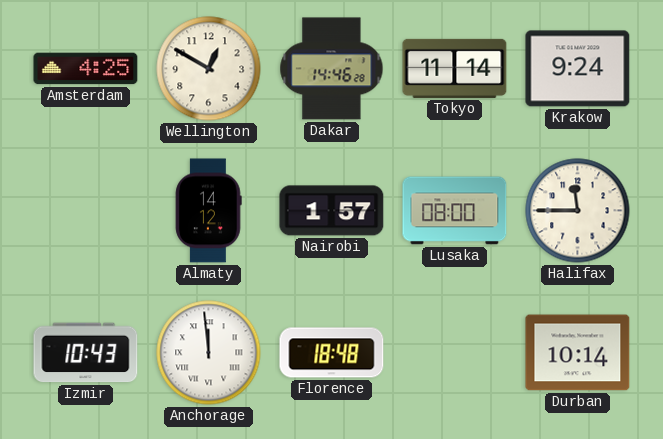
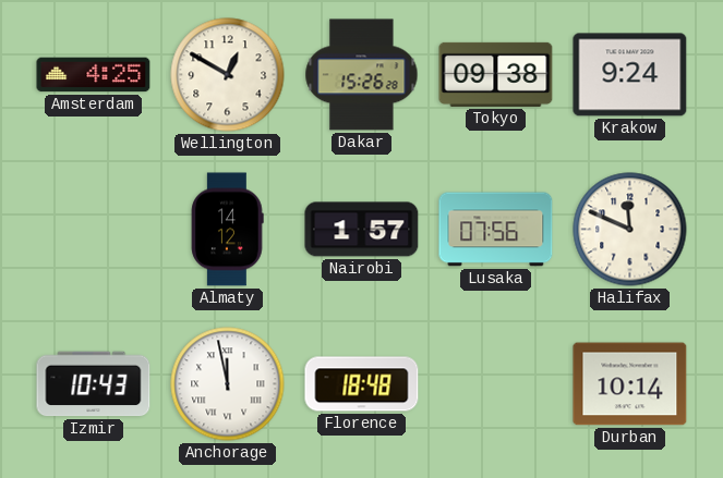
Dakar: 14:46 -> 15:26
Tokyo: 11:14 -> 09:38
Lusaka: 08:00 -> 07:56
Halifax: 11:45 -> 11:49
Anchorage: 11:59 -> 11:58
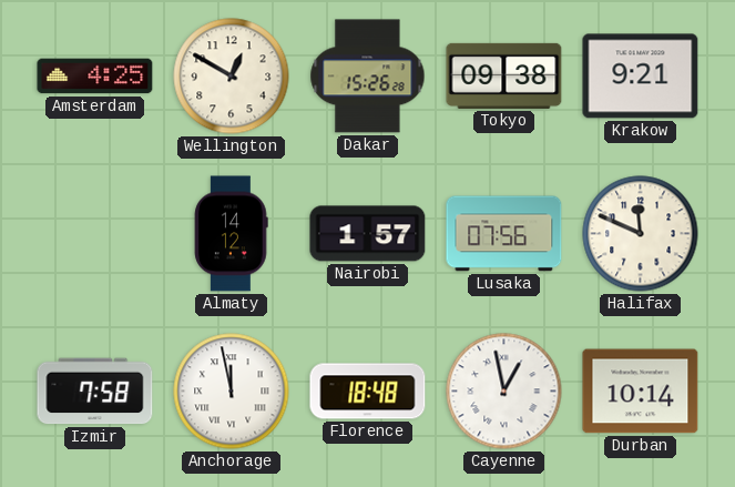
Krakow: 9:24 -> 9:21
Izmir: 10:43 -> 7:58
Cayenne: none -> 12:58
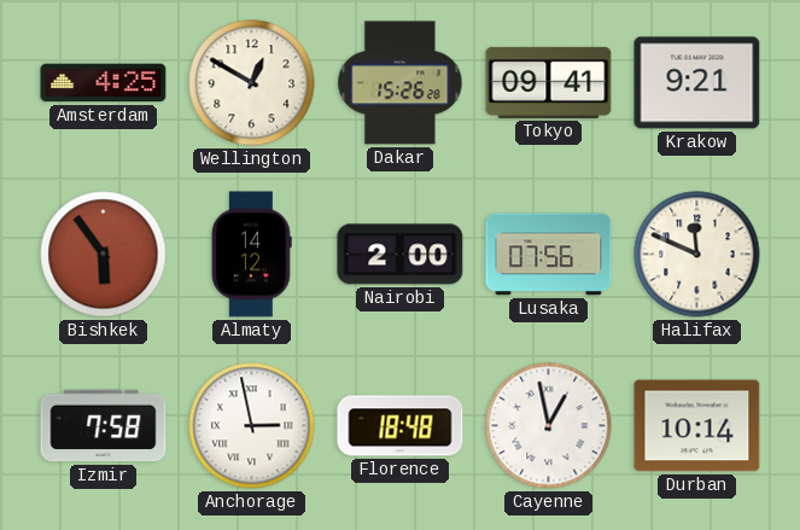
Tokyo: 09:38 -> 09:41
Bishkek: none -> 5:54
Nairobi: 1:57 -> 2:00
Anchorage: 11:58 -> 2:58
